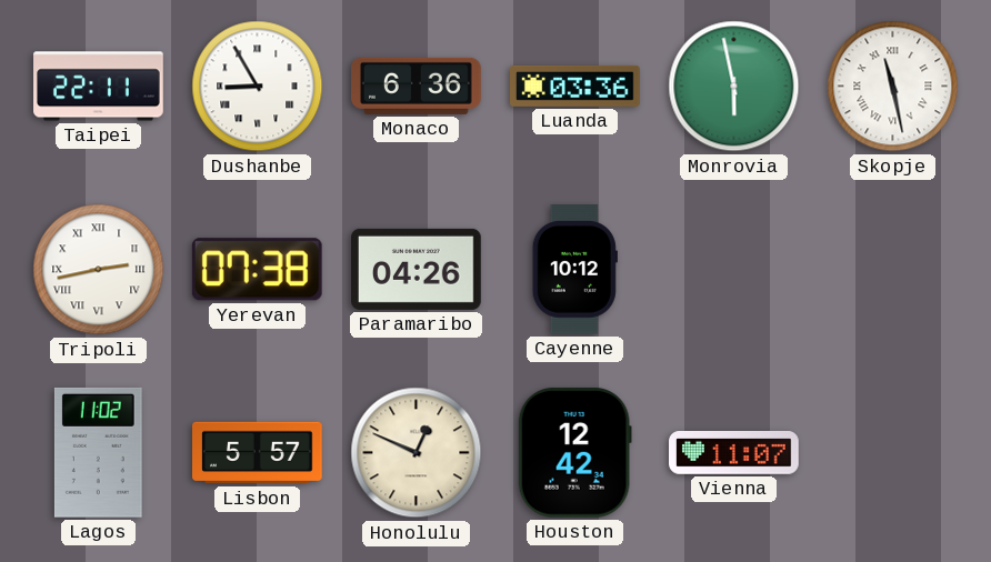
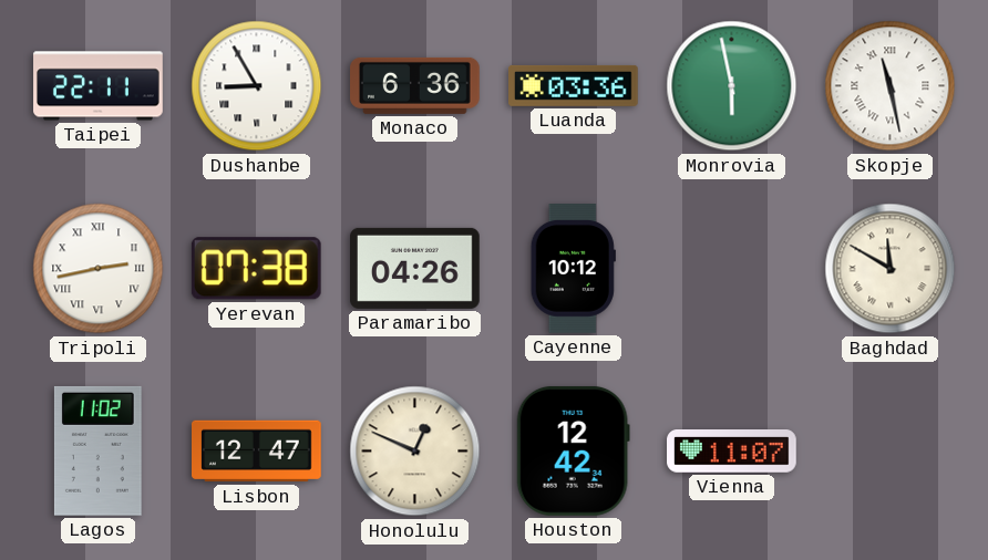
Baghdad: none -> 11:50
Lisbon: 5:57 -> 12:47
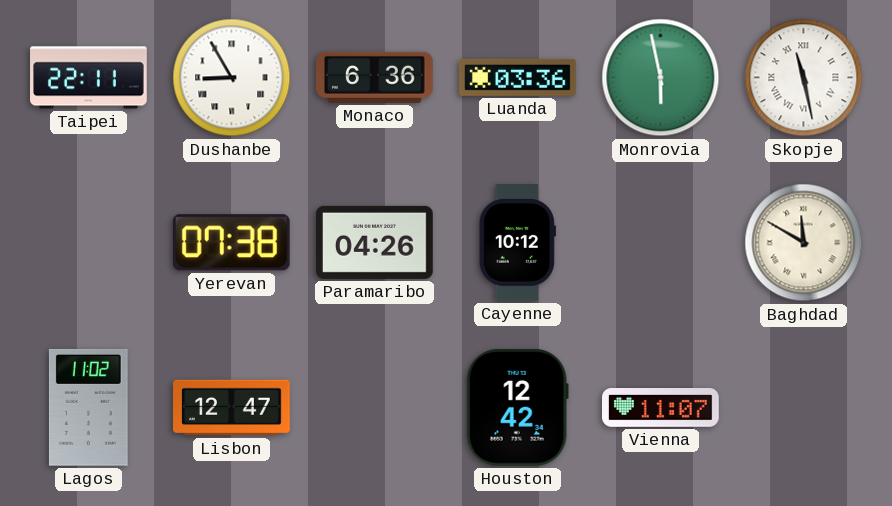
Tripoli: 2:43 -> none
Honolulu: 12:49 -> none
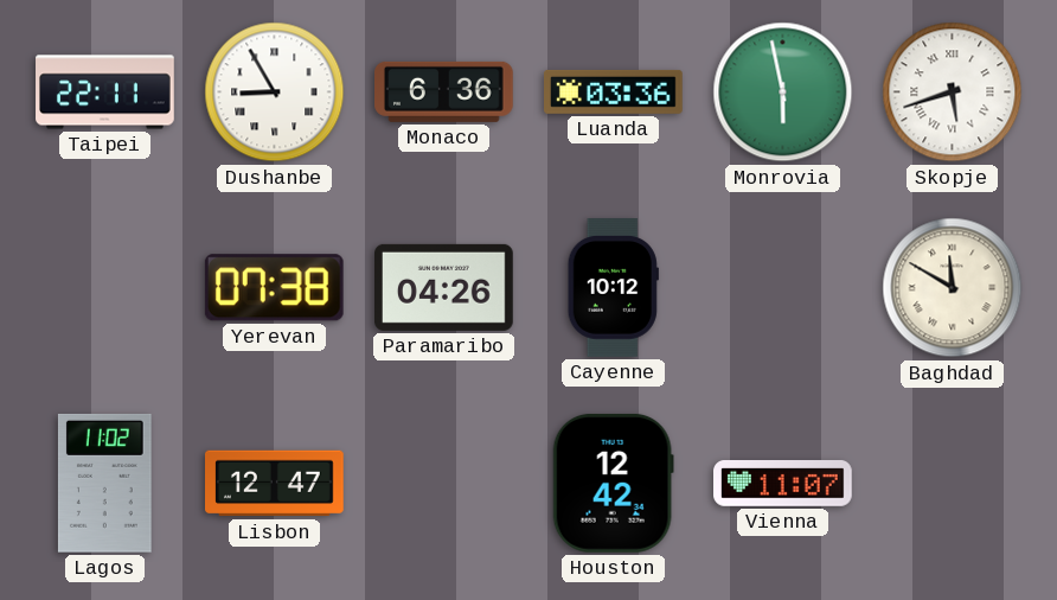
Skopje: 11:28 -> 5:42
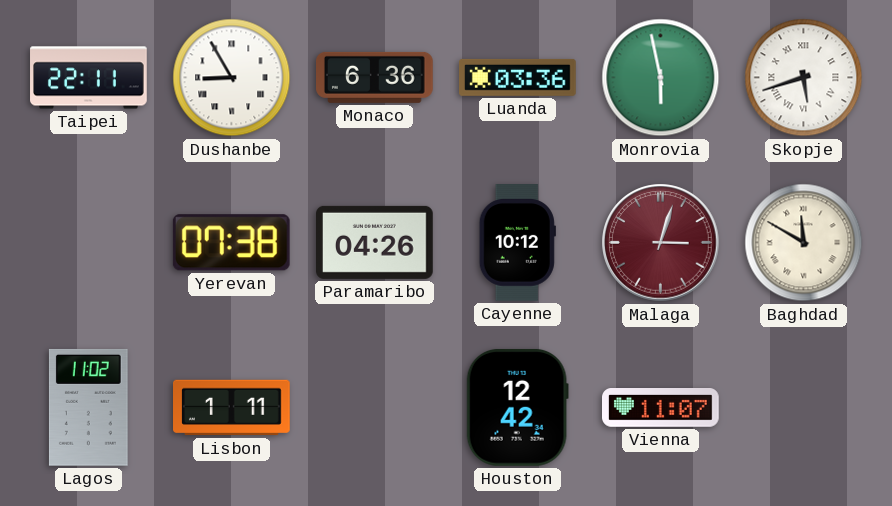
Malaga: none -> 3:03
Lisbon: 12:47 -> 1:11
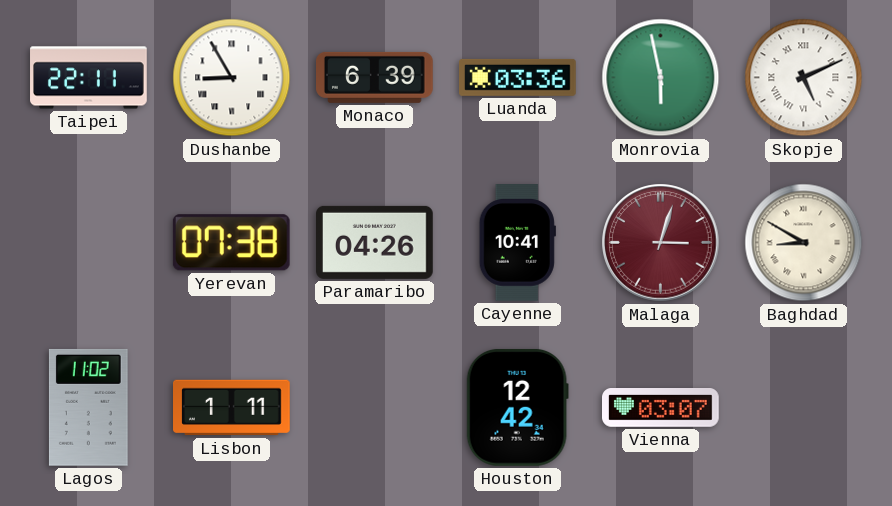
Monaco: 6:36 -> 6:39
Skopje: 5:42 -> 5:11
Cayenne: 10:12 -> 10:41
Baghdad: 11:50 -> 8:50
Vienna: 11:07 -> 03:07
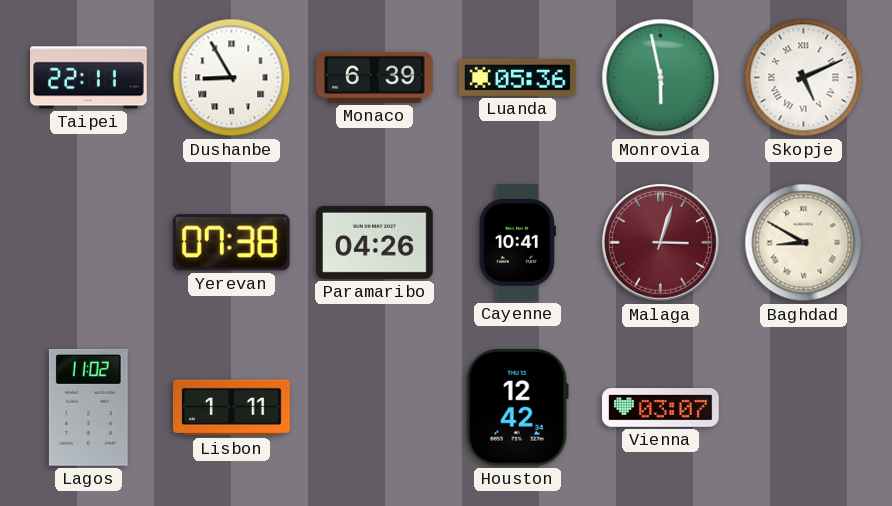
Luanda: 03:36 -> 05:36
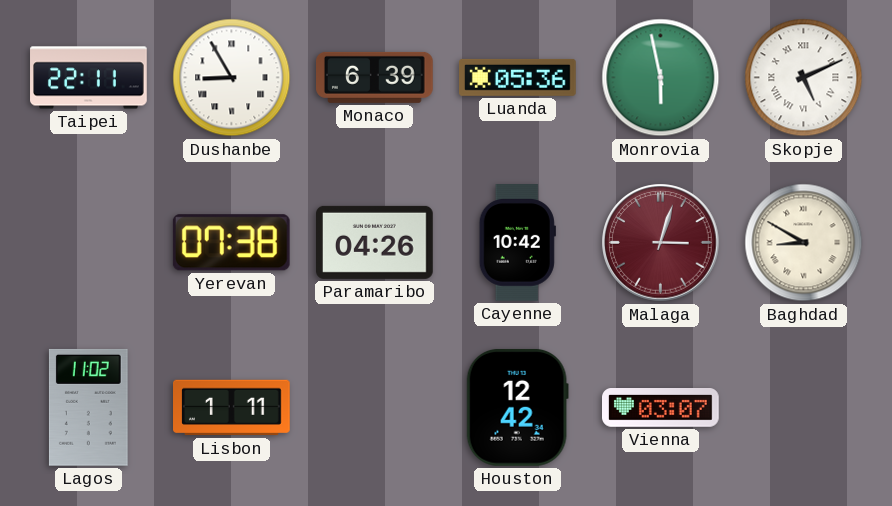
Cayenne: 10:41 -> 10:42
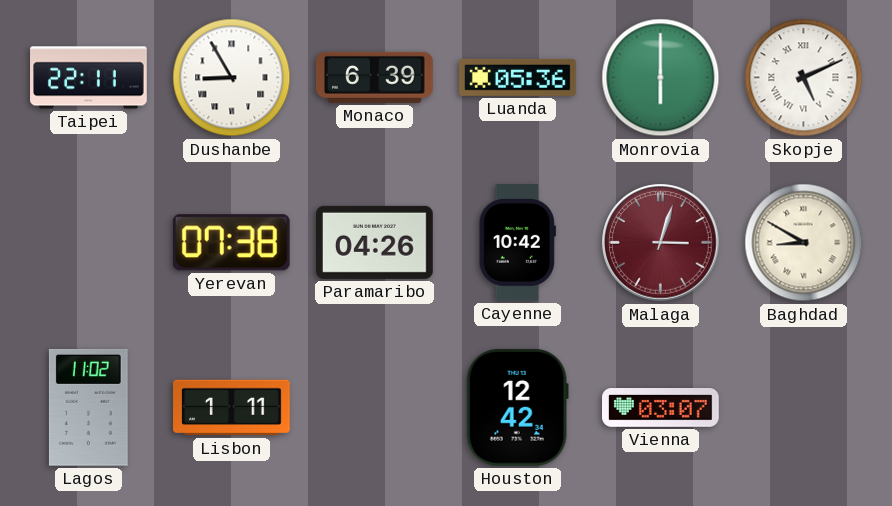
Monrovia: 5:58 -> 6:00
